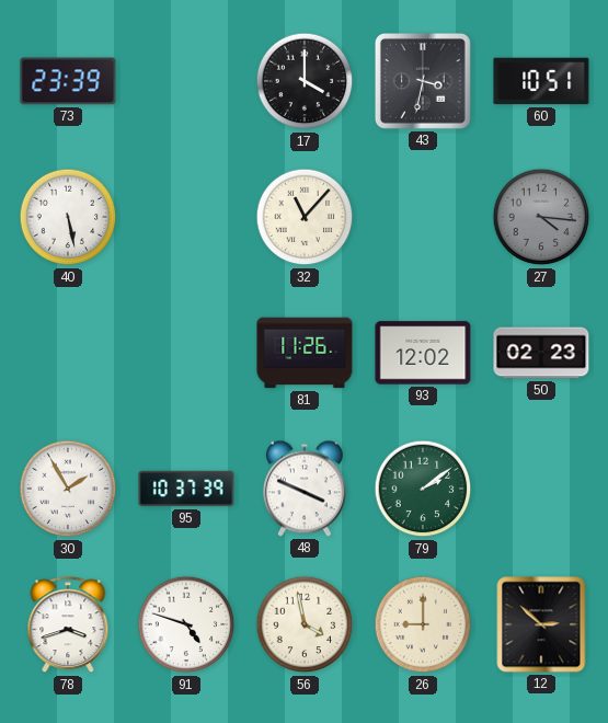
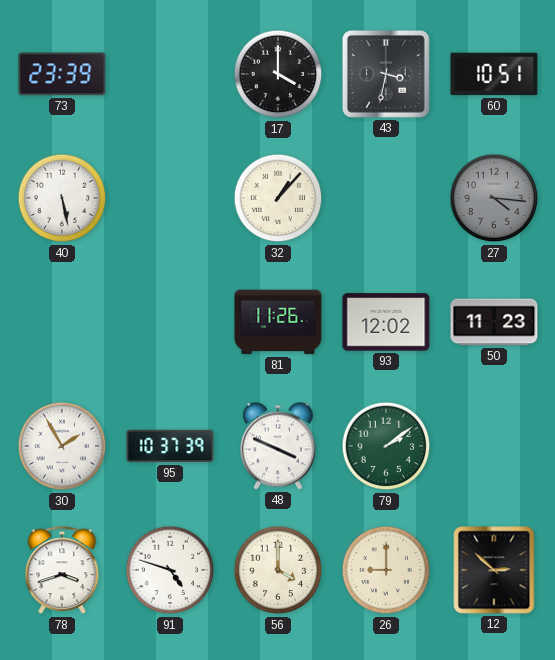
32: 11:07 -> 1:07
50: 02:23 -> 11:23
56: 3:58 -> 4:00
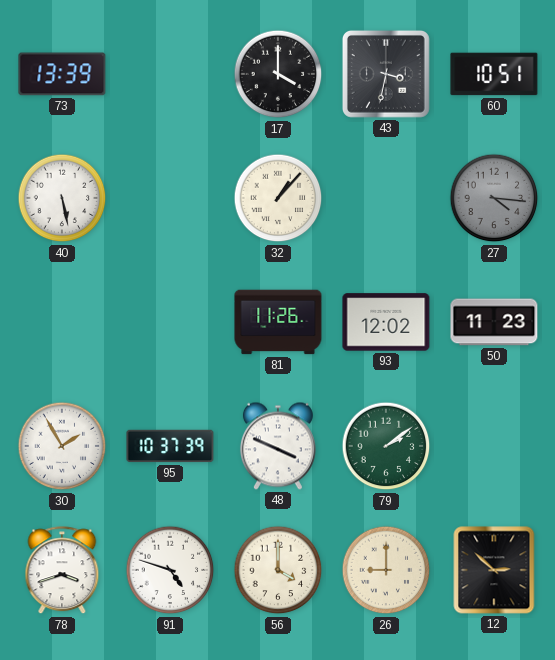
73: 23:39 -> 13:39
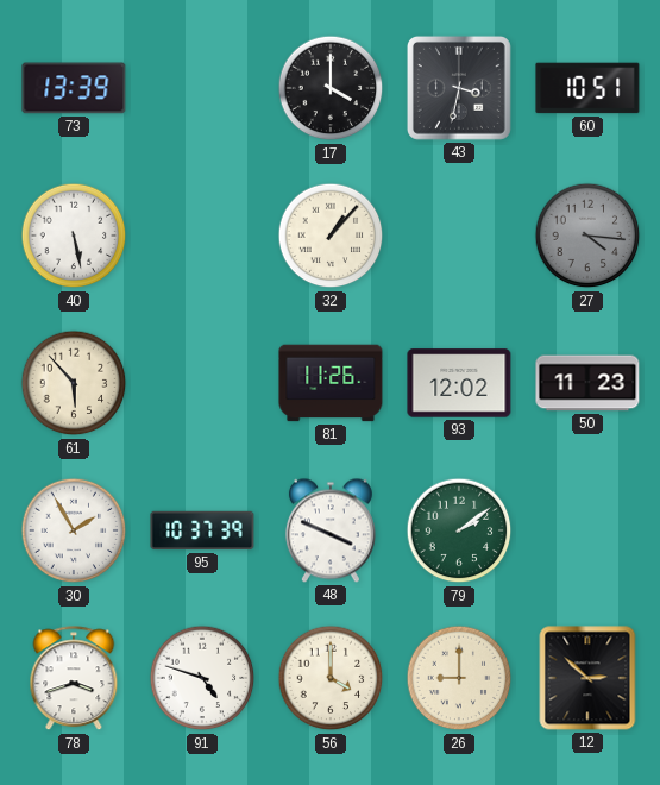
61: none -> 5:53
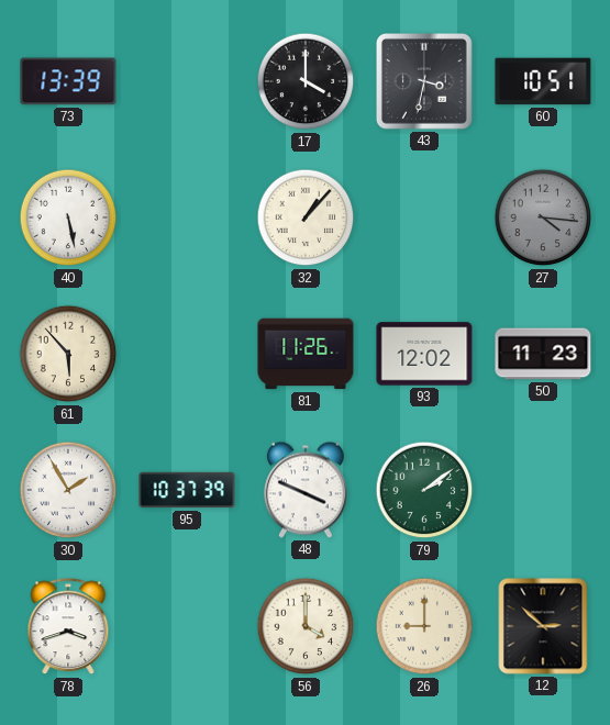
91: 4:48 -> none
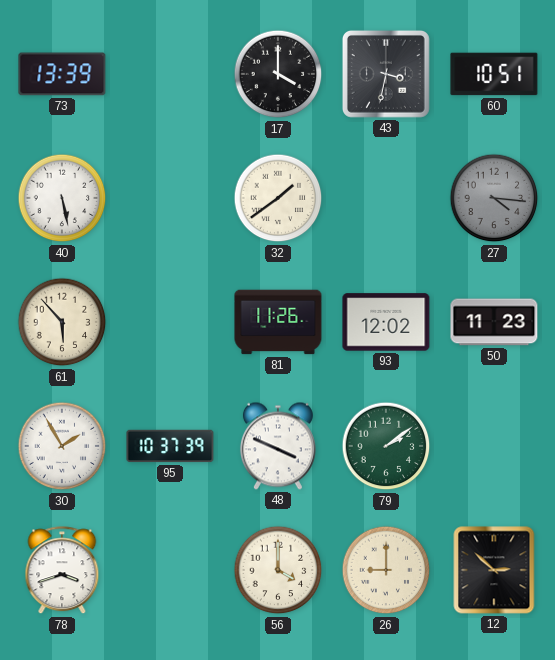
32: 1:07 -> 1:39
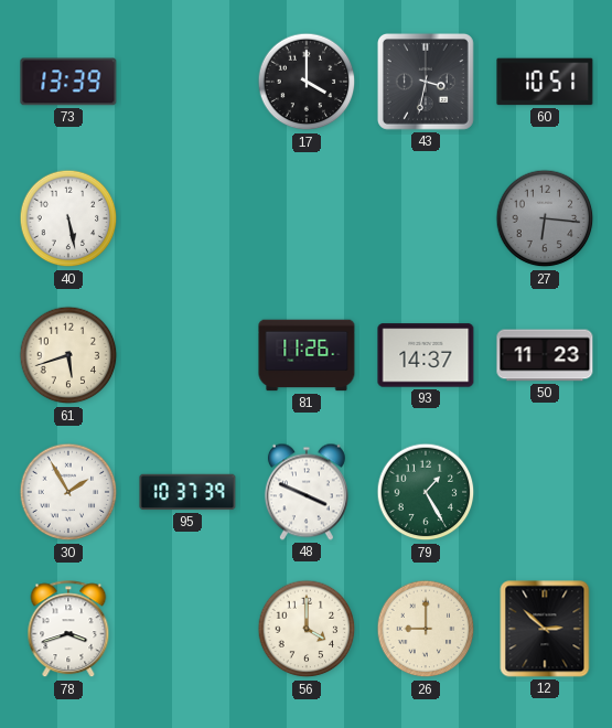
32: 1:39 -> none
27: 4:16 -> 6:16
61: 5:53 -> 5:42
93: 12:02 -> 14:37
79: 2:09 -> 1:25
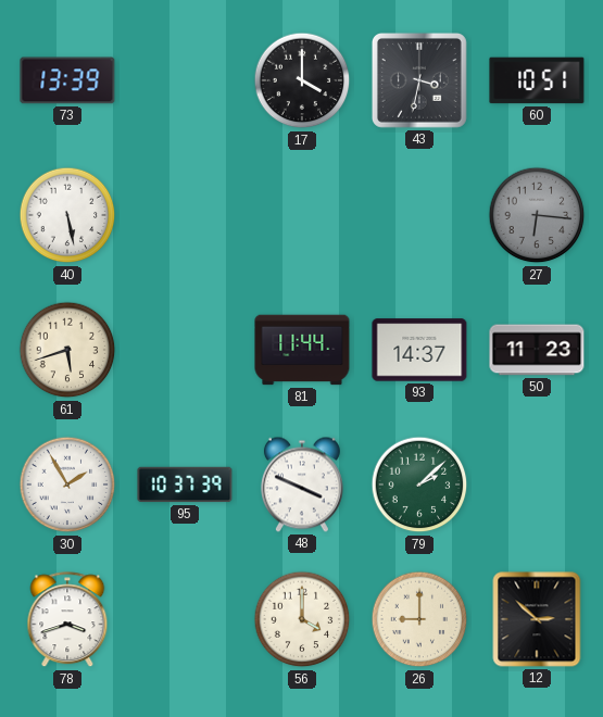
81: 11:26 -> 11:44
79: 1:25 -> 2:08
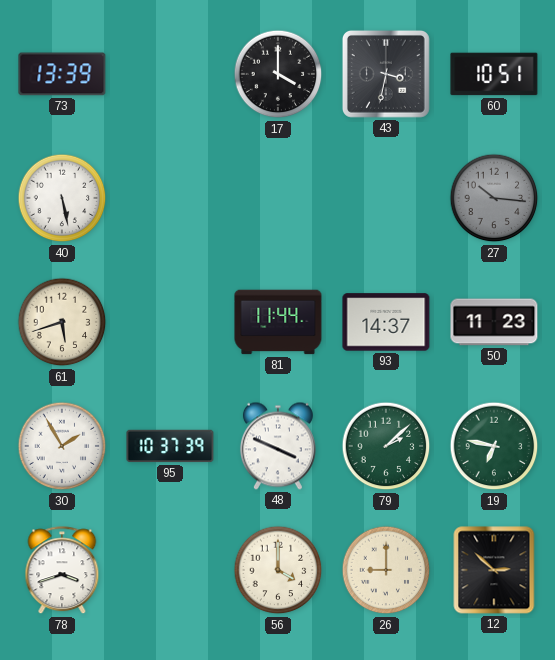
27: 6:16 -> 10:16
19: none -> 6:47
